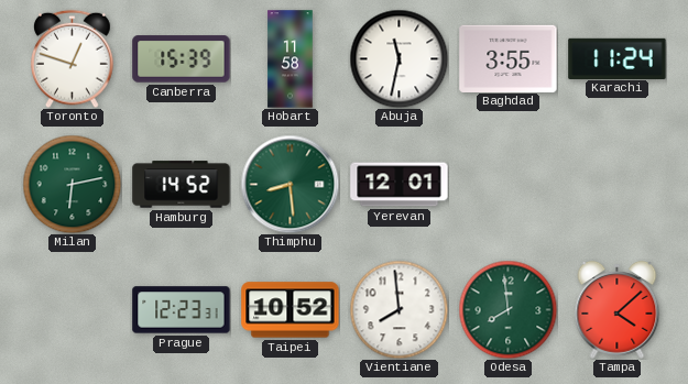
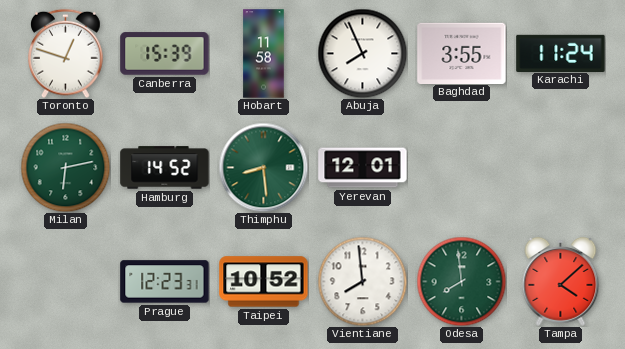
Abuja: 11:32 -> 7:56
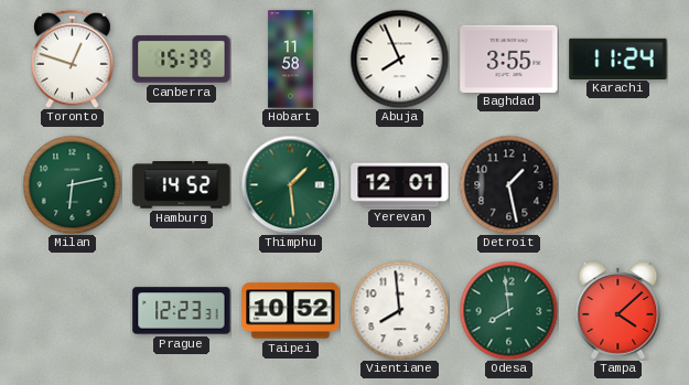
Thimphu: 8:29 -> 1:29
Detroit: none -> 1:28
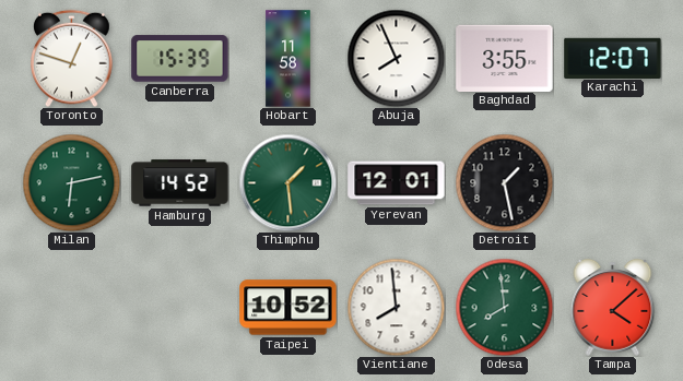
Karachi: 11:24 -> 12:07
Prague: 12:23 -> none
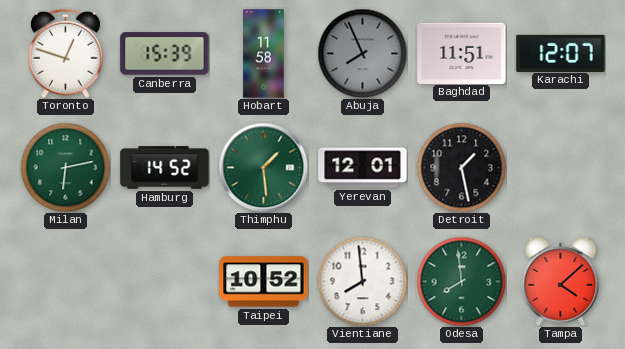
Abuja dial: white -> grey
Baghdad: 3:55 -> 11:51
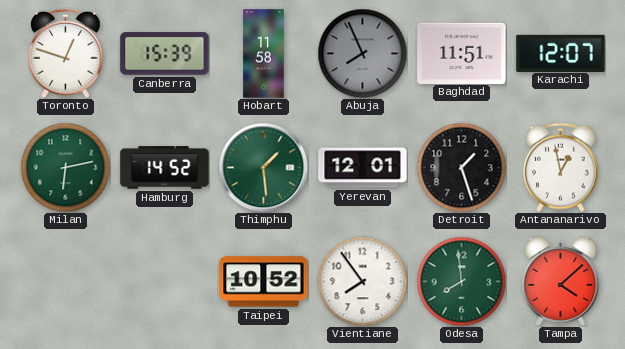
Detroit: 1:28 -> 1:27
Antananarivo: none -> 12:58
Vientiane: 7:59 -> 7:54
